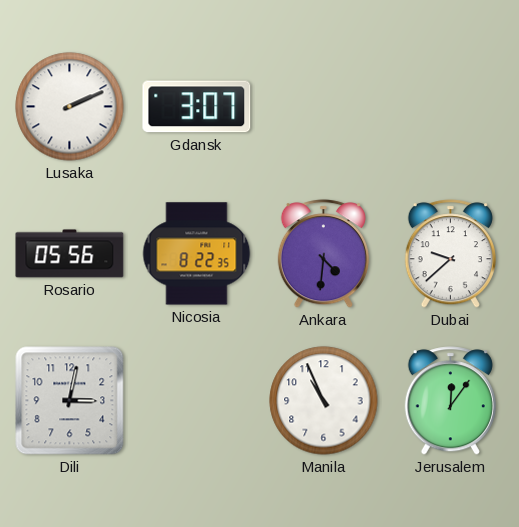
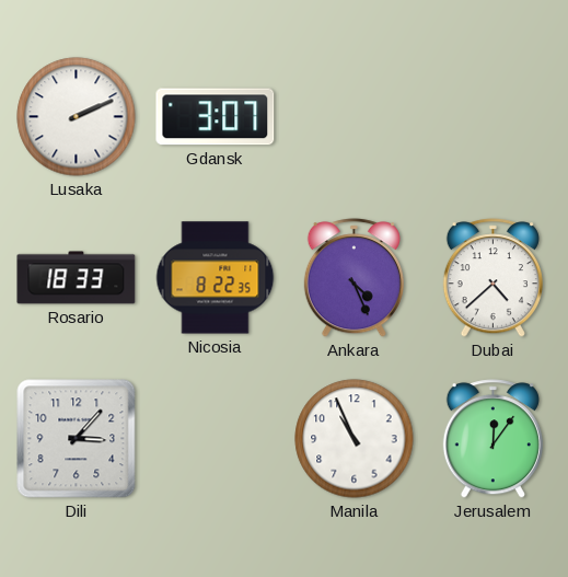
Rosario: 05:56 -> 18:33
Ankara: 4:31 -> 4:26
Dubai: 9:38 -> 4:38
Dili: 3:02 -> 3:07
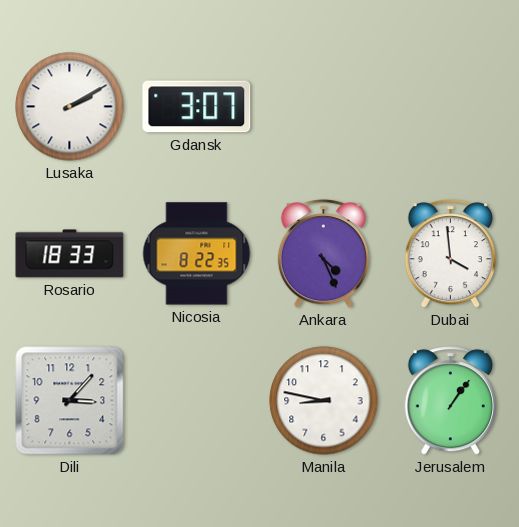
Lusaka: 2:11 -> 2:10
Dubai: 4:38 -> 3:59
Manila: 10:56 -> 8:47
Jerusalem: 12:06 -> 1:06
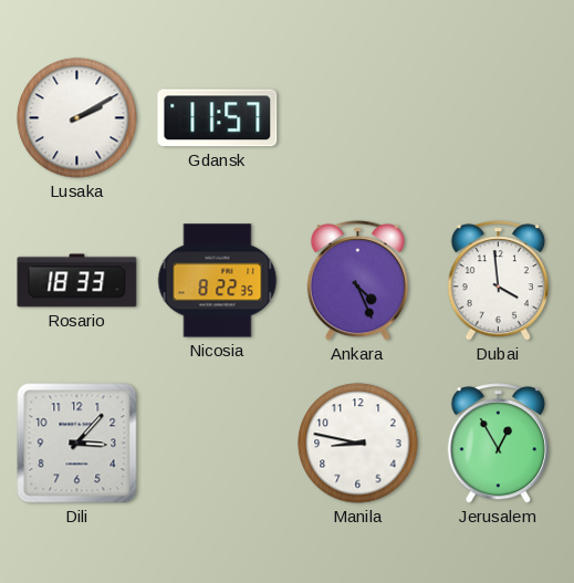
Gdansk: 3:07 -> 11:57
Jerusalem: 1:06 -> 12:55
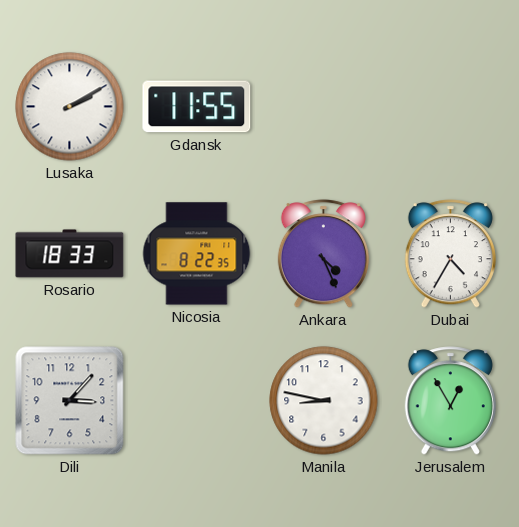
Gdansk: 11:57 -> 11:55
Dubai: 3:59 -> 4:35
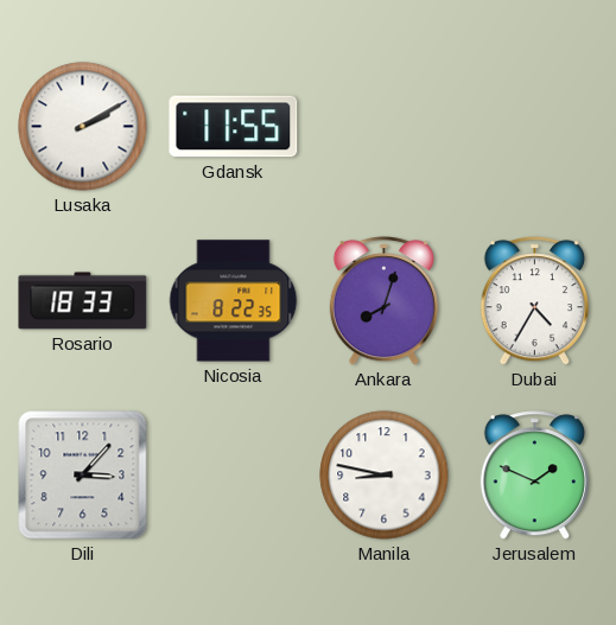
Ankara: 4:26 -> 8:03
Jerusalem: 12:55 -> 1:49
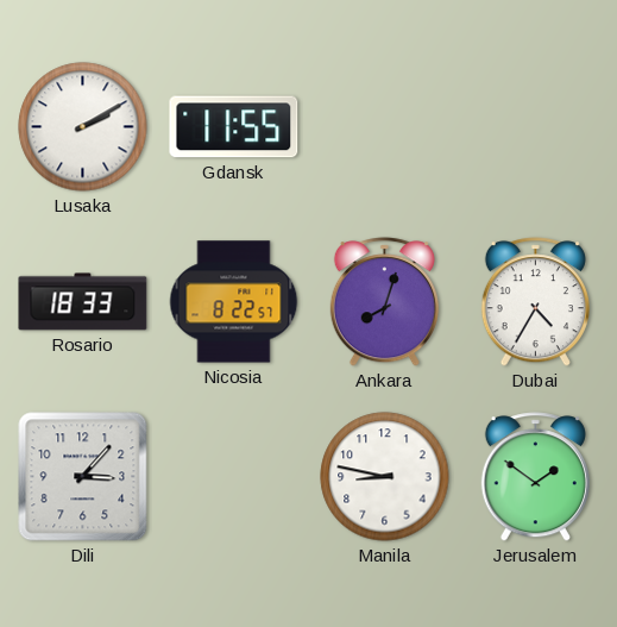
Nicosia: 8:22:35 -> 8:22:57
Jerusalem: 1:49 -> 1:51
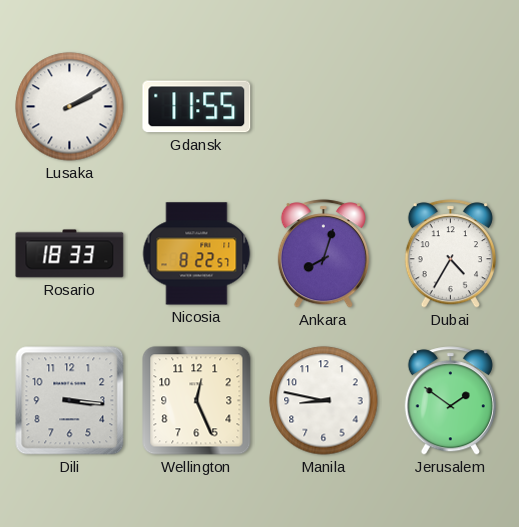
Dili: 3:07 -> 3:16
Wellington: none -> 12:26
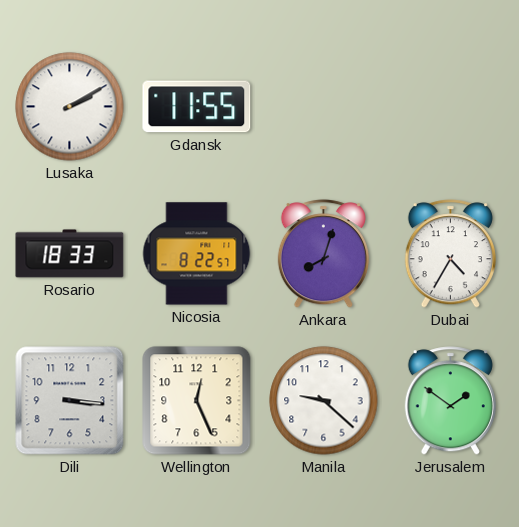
Manila: 8:47 -> 9:22
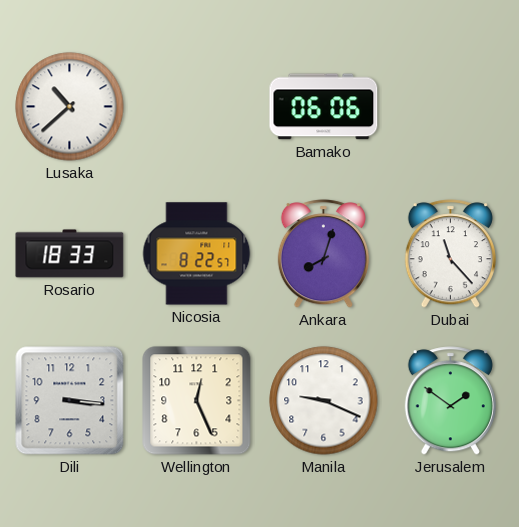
Lusaka: 2:10 -> 10:38
Gdansk: 11:55 -> none
Bamako: none -> 06:06
Dubai: 4:35 -> 11:23
Manila: 9:22 -> 9:19
